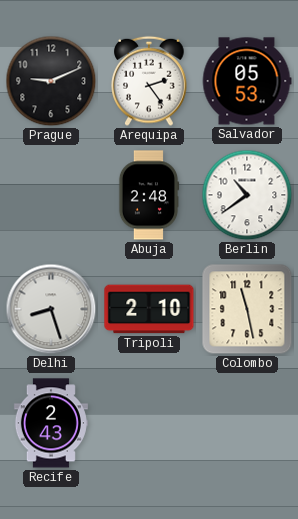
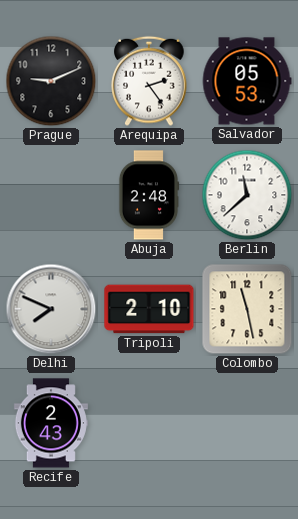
Berlin: 10:39 -> 11:38
Delhi: 8:27 -> 7:49
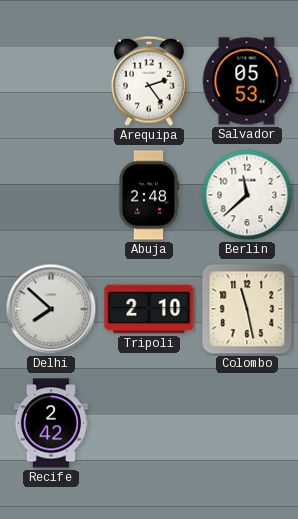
Prague: 9:11 -> none
Delhi: 7:49 -> 7:52
Recife: 2:43 -> 2:42
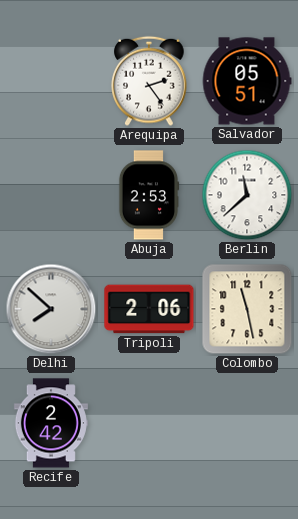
Salvador: 05:53 -> 05:51
Abuja: 2:48 -> 2:53
Tripoli: 2:10 -> 2:06
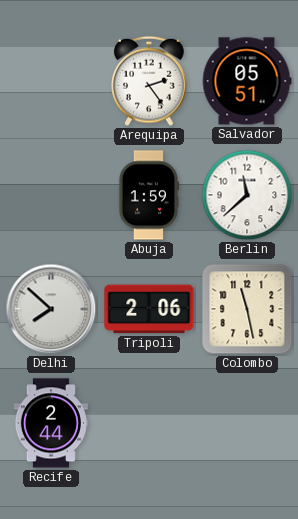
Abuja: 2:53 -> 1:59
Recife: 2:42 -> 2:44
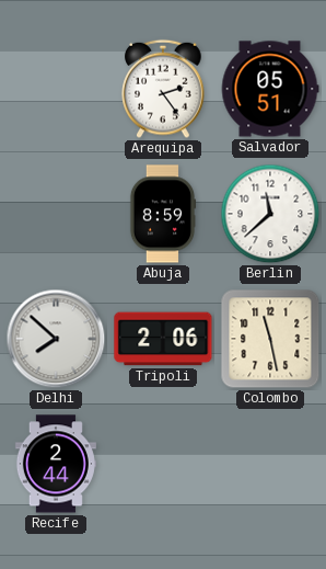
Abuja: 1:59 -> 8:59
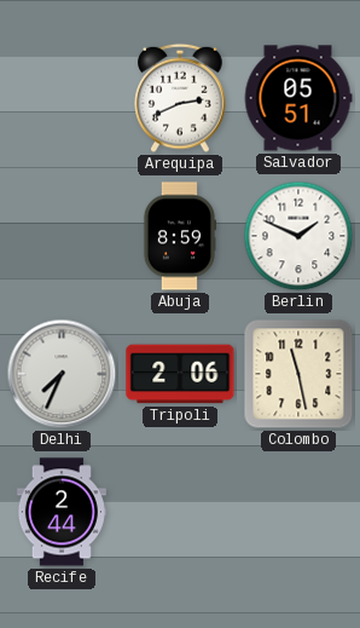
Arequipa: 2:24 -> 2:41
Berlin: 11:38 -> 1:49
Delhi: 7:52 -> 7:34
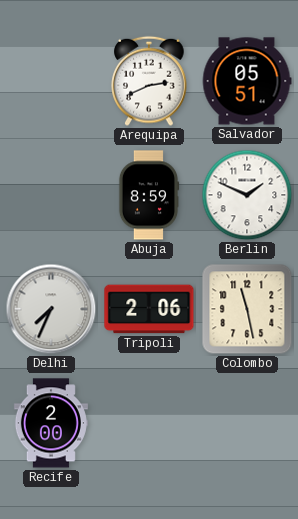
Recife: 2:44 -> 2:00
